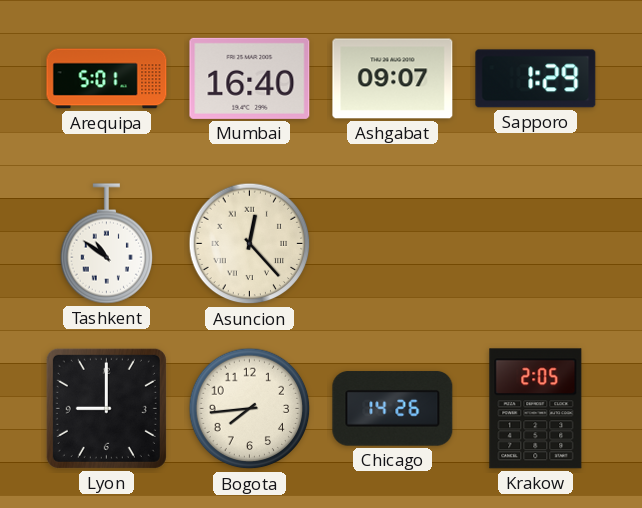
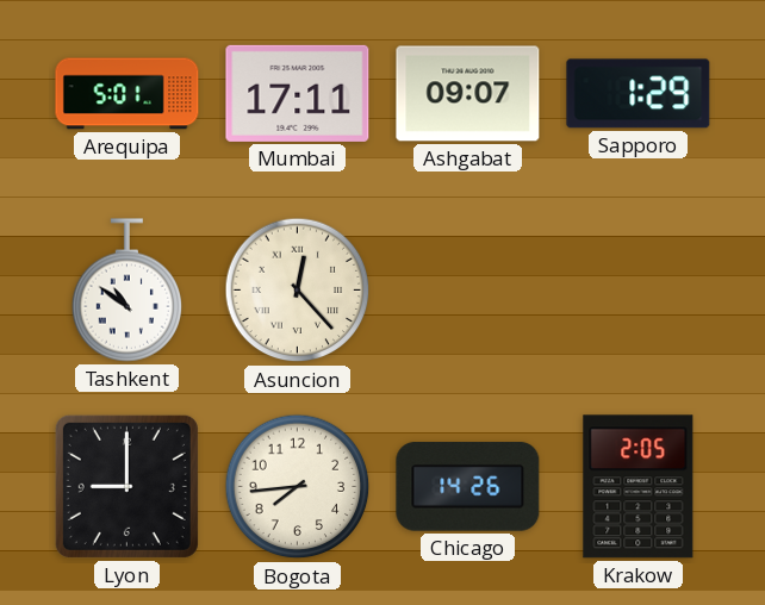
Mumbai: 16:40 -> 17:11
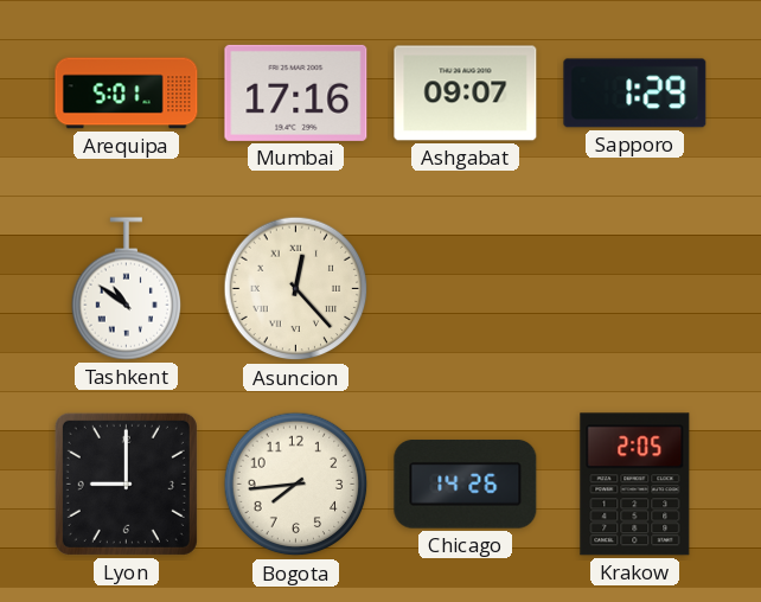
Mumbai: 17:11 -> 17:16
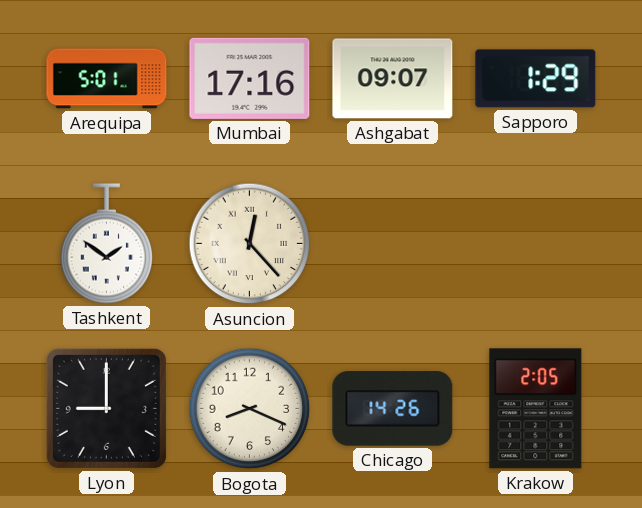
Tashkent: 10:51 -> 1:51
Bogota: 7:44 -> 8:19
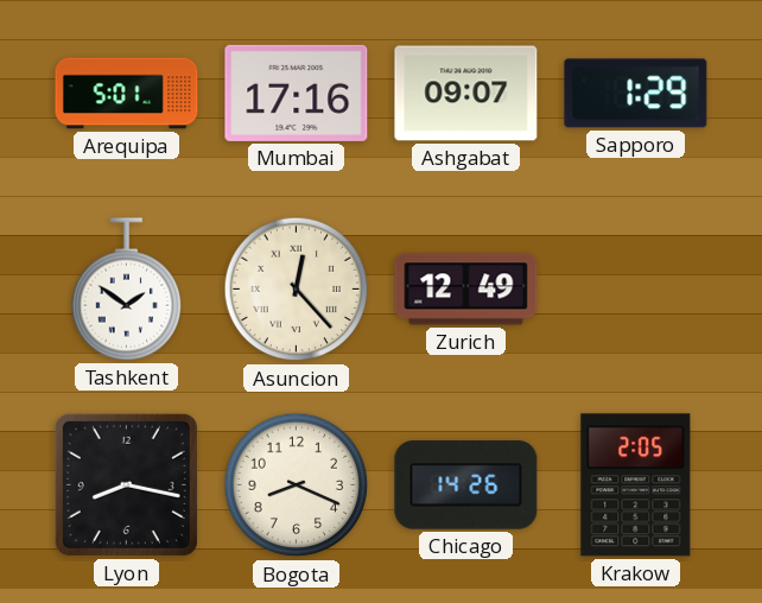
Zurich: none -> 12:49
Lyon: 9:00 -> 8:17
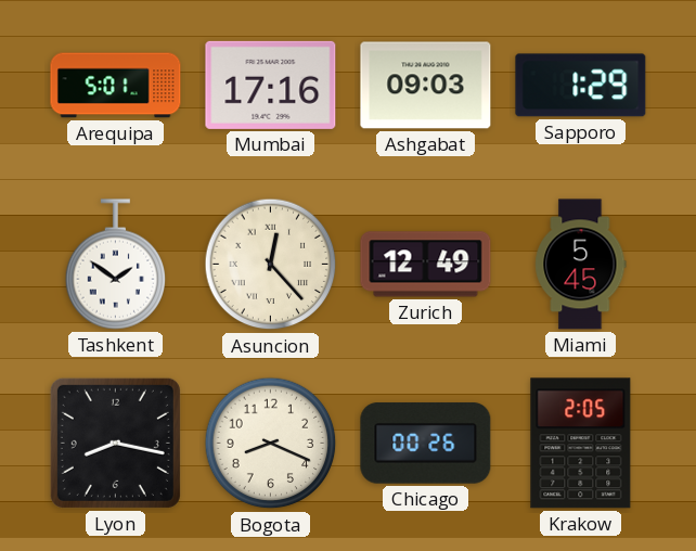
Ashgabat: 09:07 -> 09:03
Miami: none -> 5:45
Chicago: 14:26 -> 00:26
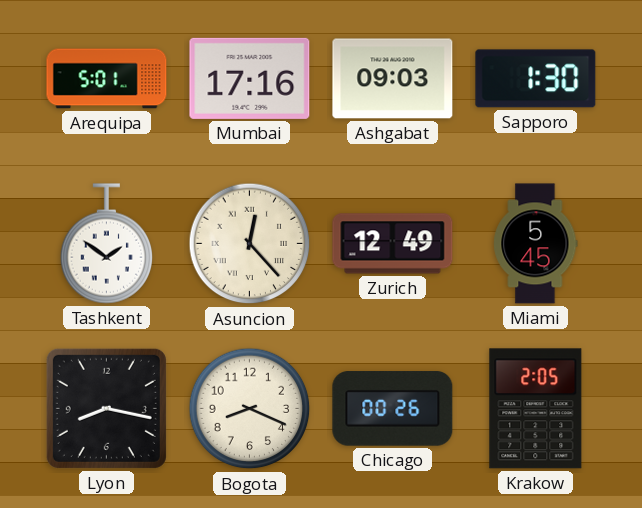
Sapporo: 1:29 -> 1:30
